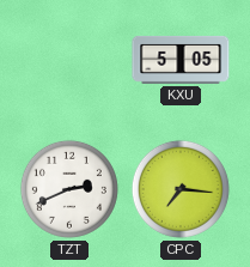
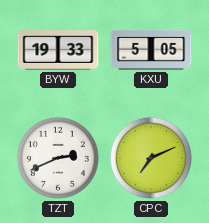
BYW: none -> 19:33
CPC: 7:16 -> 7:11
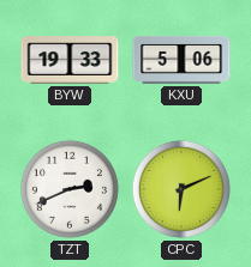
KXU: 5:05 -> 5:06
CPC: 7:11 -> 6:11
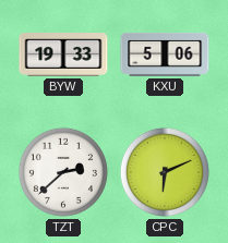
TZT: 2:41 -> 2:38
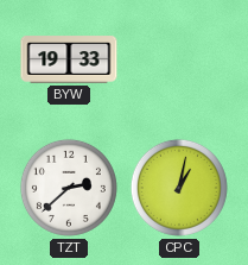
KXU: 5:06 -> none
CPC: 6:11 -> 1:02
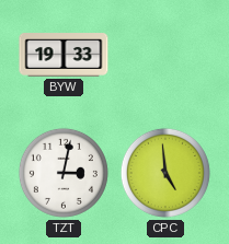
TZT: 2:38 -> 3:02
CPC: 1:02 -> 4:59
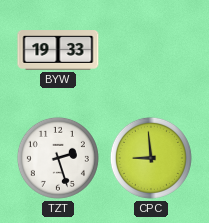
TZT: 3:02 -> 2:27
CPC: 4:59 -> 8:59
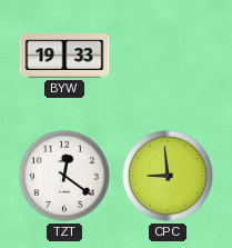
TZT: 2:27 -> 12:21
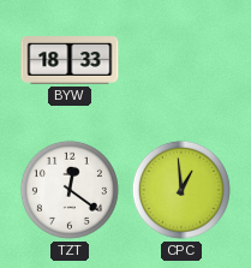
BYW: 19:33 -> 18:33
CPC: 8:59 -> 12:59
